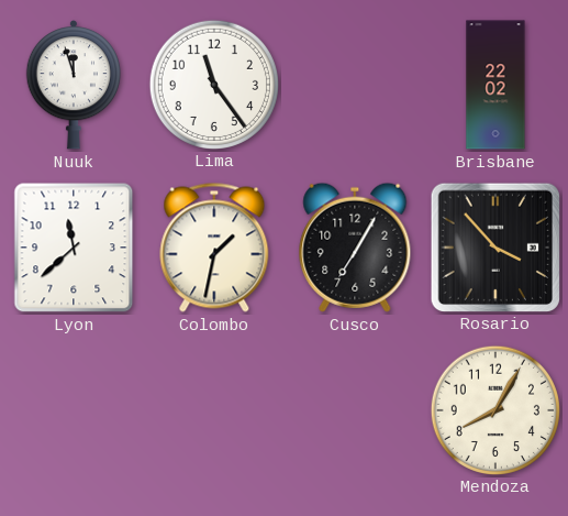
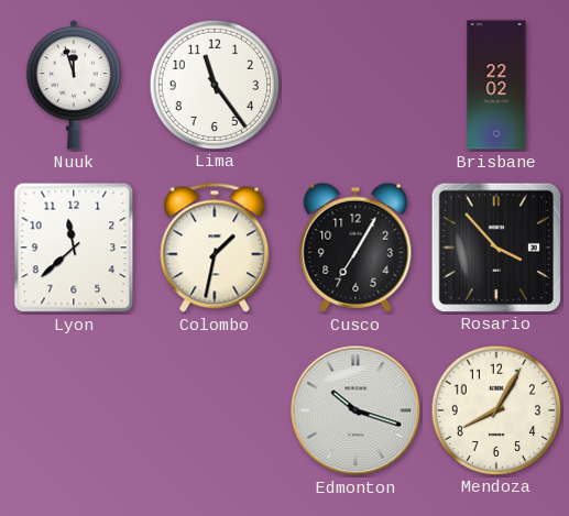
Edmonton: none -> 10:18
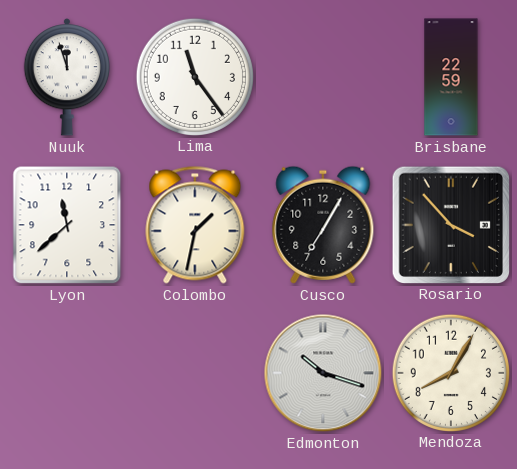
Brisbane: 22:02 -> 22:59
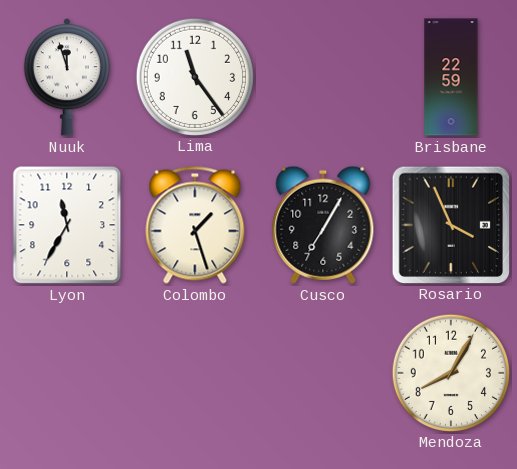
Lyon: 11:38 -> 11:35
Colombo: 1:32 -> 1:27
Rosario: 3:53 -> 3:56
Edmonton: 10:18 -> none
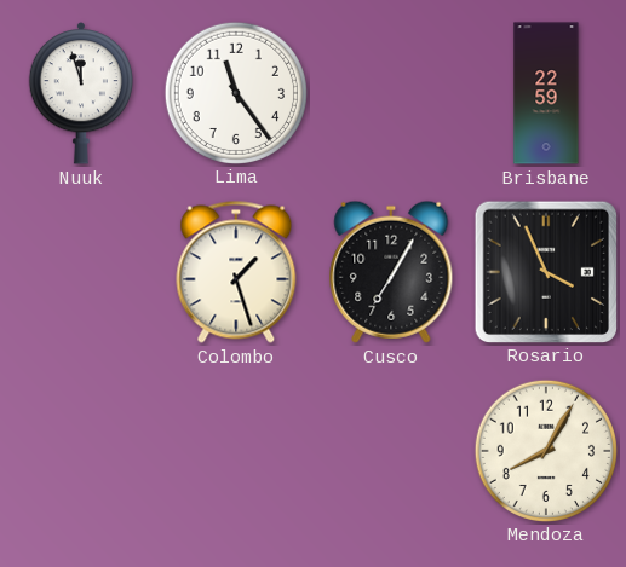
Lyon: 11:35 -> none
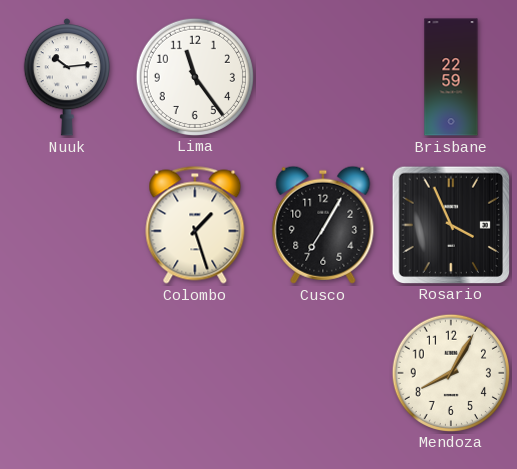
Nuuk: 11:57 -> 10:14
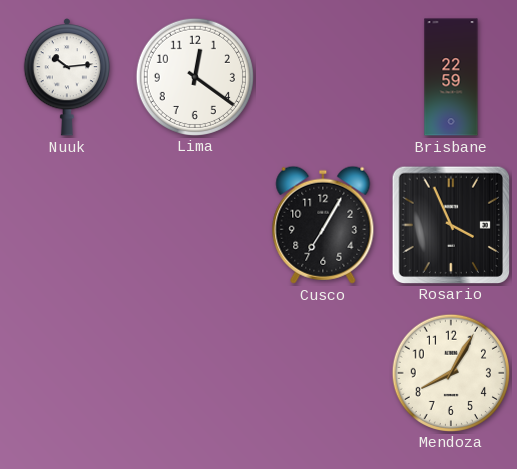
Lima: 11:24 -> 12:21
Colombo: 1:27 -> none
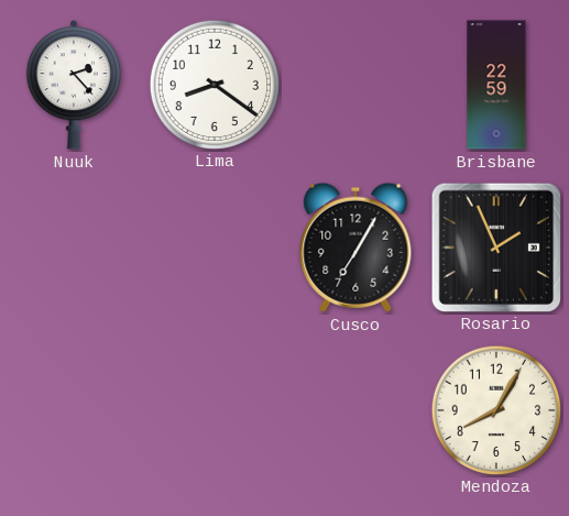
Nuuk: 10:14 -> 2:23
Lima: 12:21 -> 8:21
Rosario: 3:56 -> 1:56
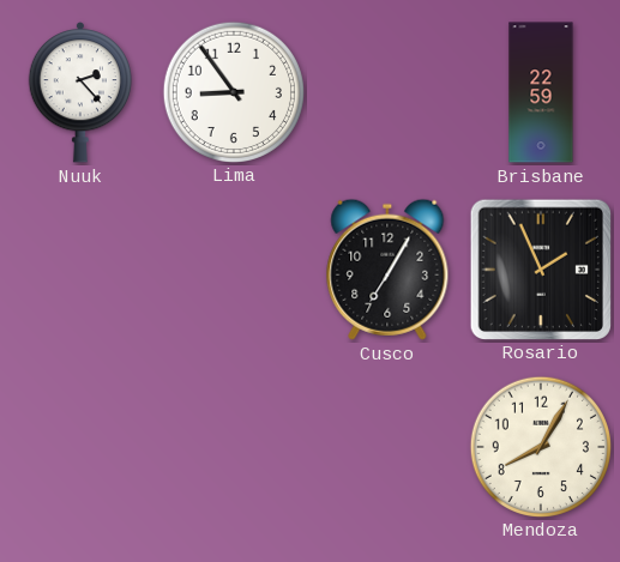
Lima: 8:21 -> 8:54
